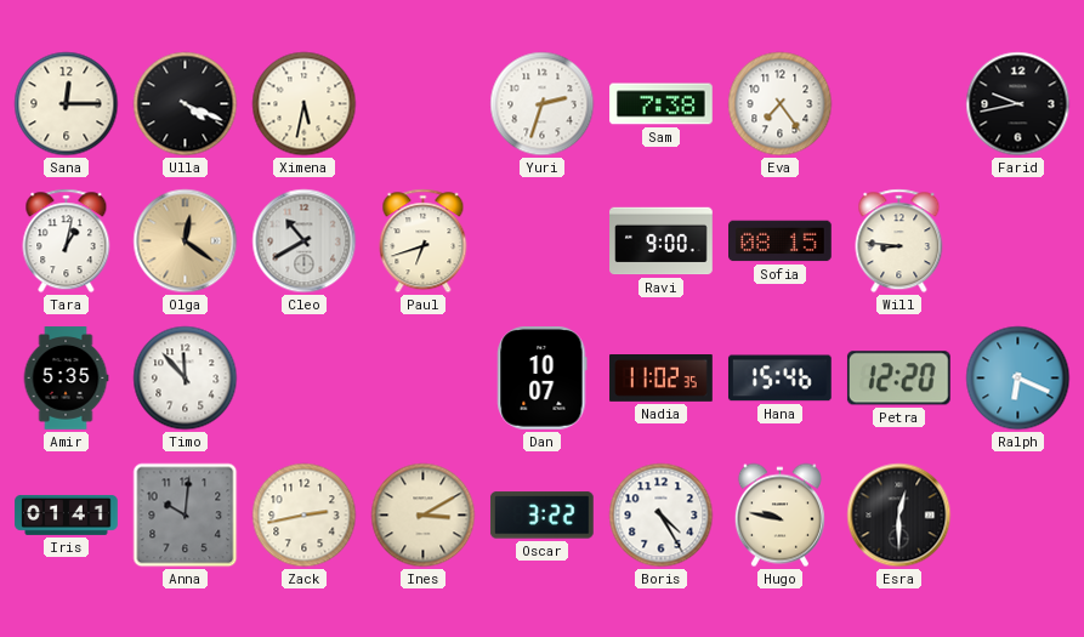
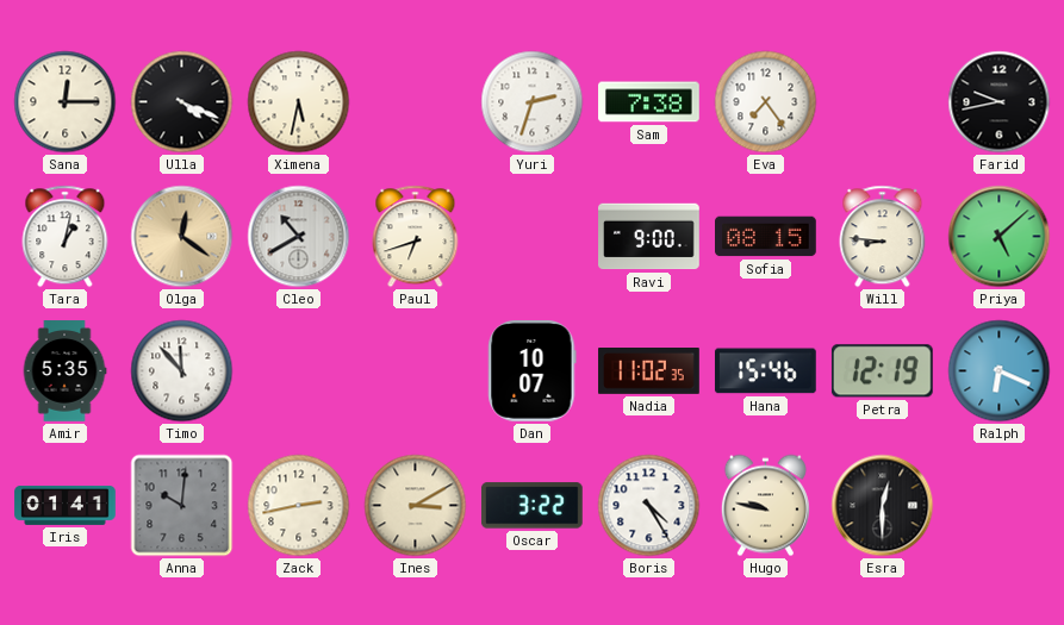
Priya: none -> 5:08
Petra: 12:20 -> 12:19
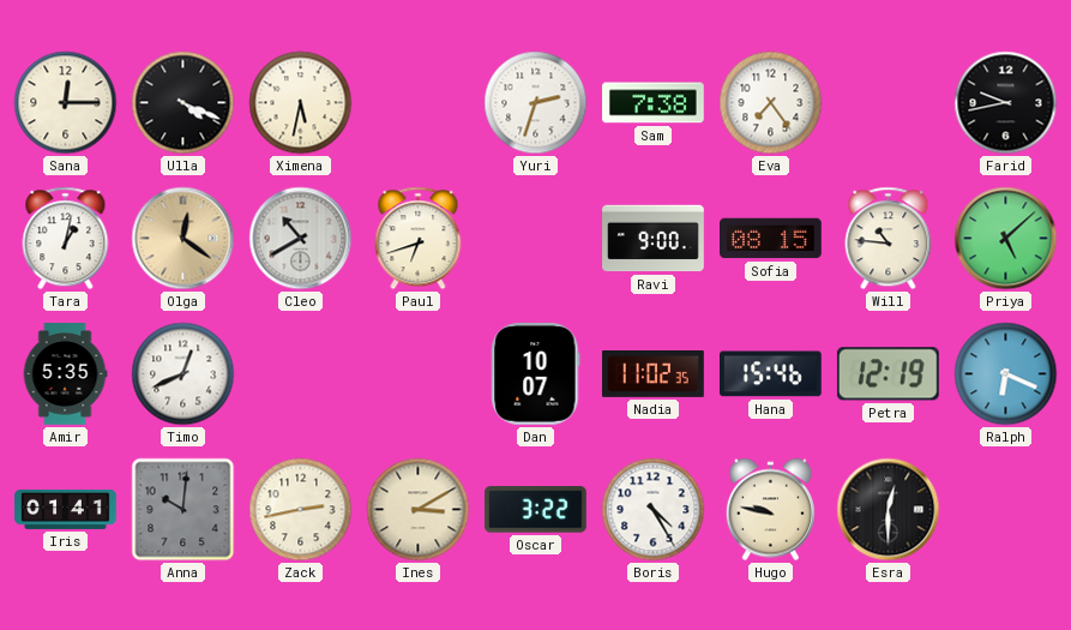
Will: 8:46 -> 10:46
Timo: 11:53 -> 12:41
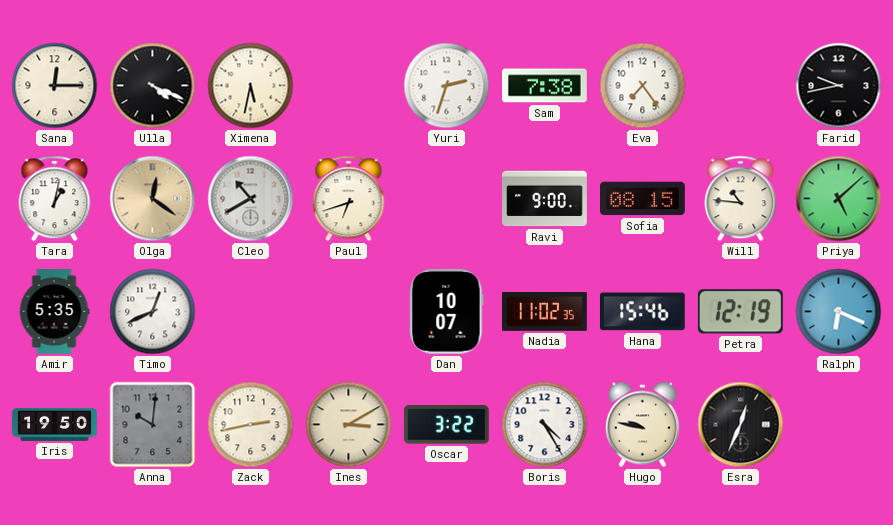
Iris: 01:41 -> 19:50
Esra: 12:30 -> 12:34
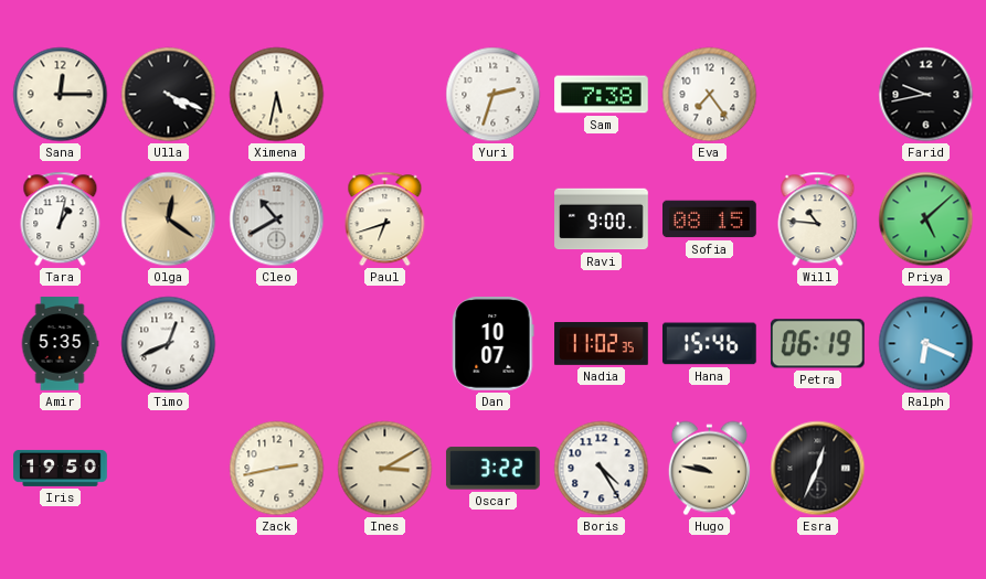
Petra: 12:19 -> 06:19
Anna: 10:01 -> none
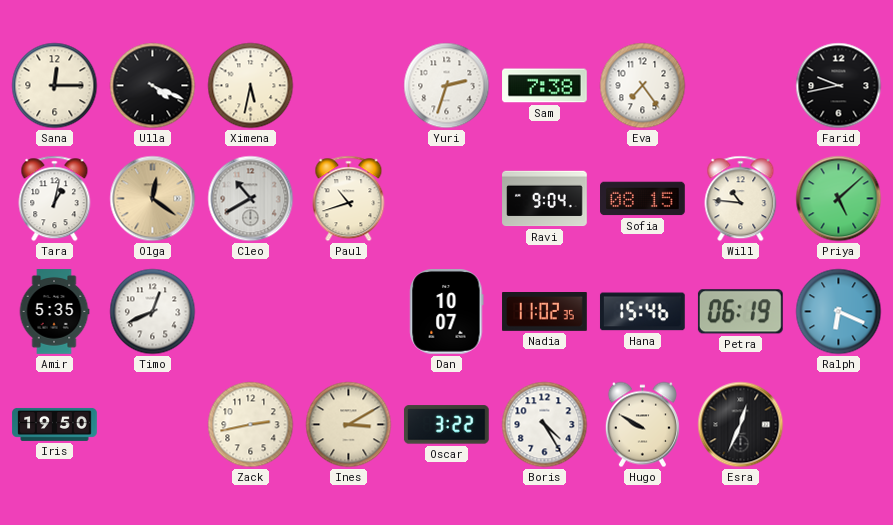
Paul: 6:42 -> 10:42
Ravi: 9:00 -> 9:04
Hugo: 9:47 -> 9:50
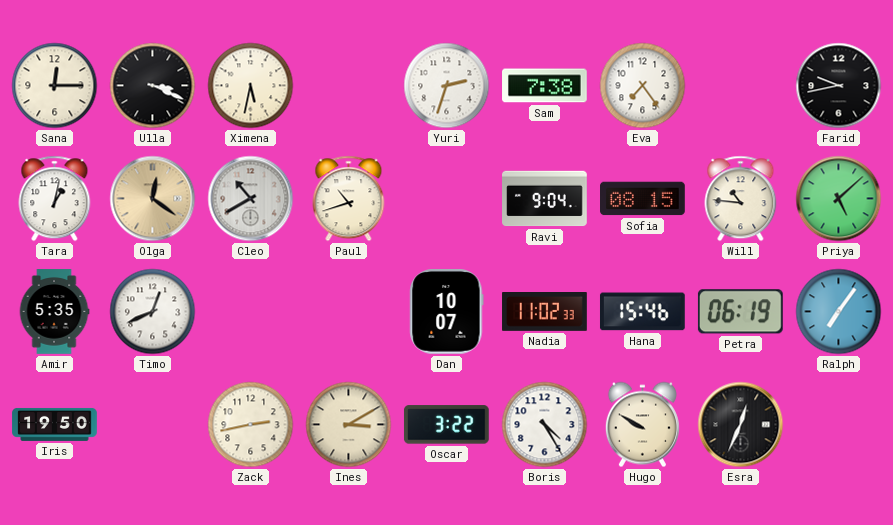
Ulla: 4:19 -> 3:19
Nadia: 11:02:35 -> 11:02:33
Ralph: 6:19 -> 7:06
